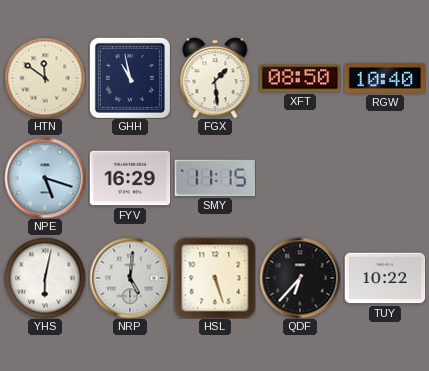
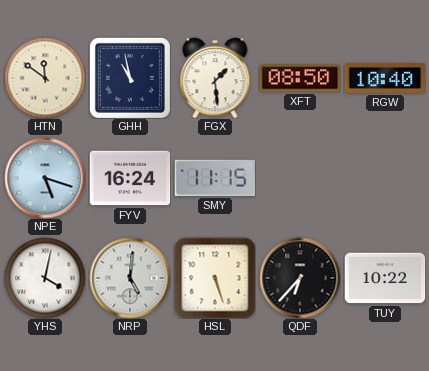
FYV: 16:29 -> 16:24
YHS: 6:02 -> 4:02
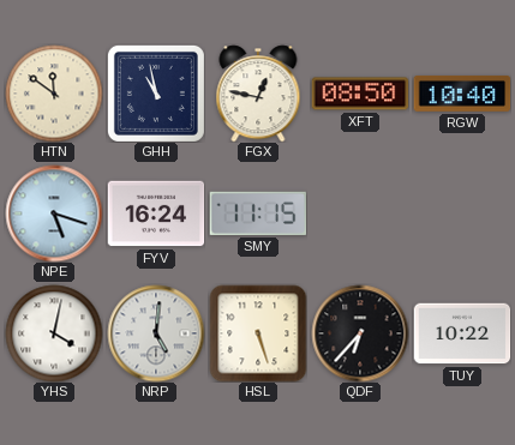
FGX: 1:29 -> 12:47
